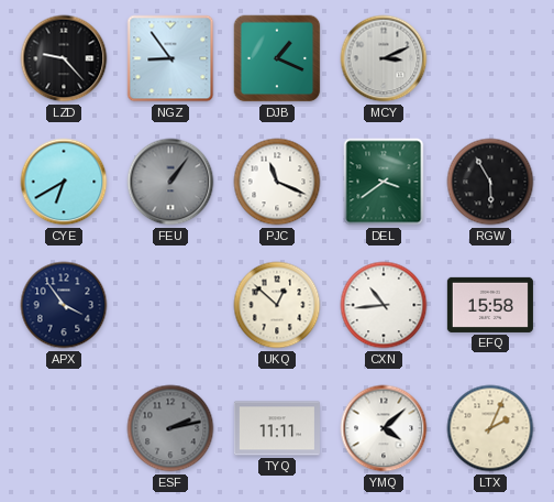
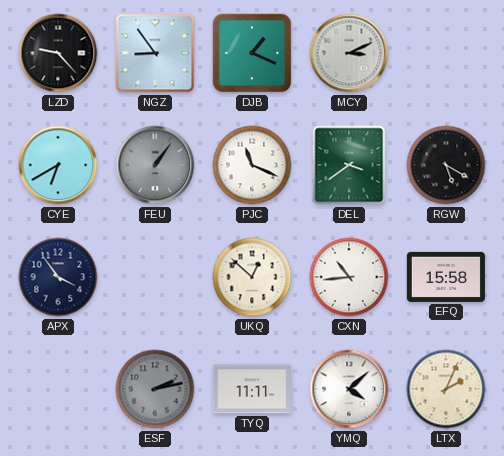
RGW: 5:55 -> 5:20
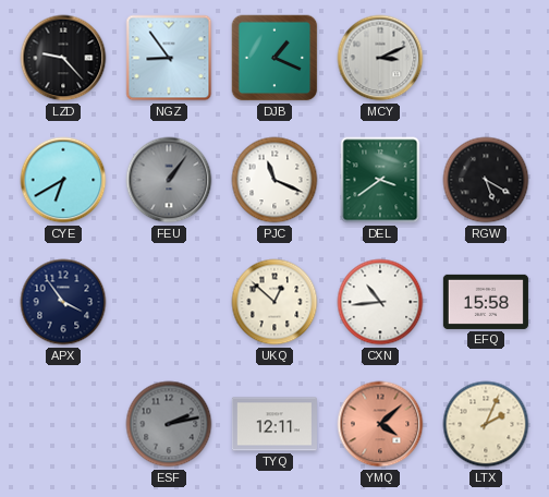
TYQ: 11:11 -> 12:11
YMQ dial: white -> salmon
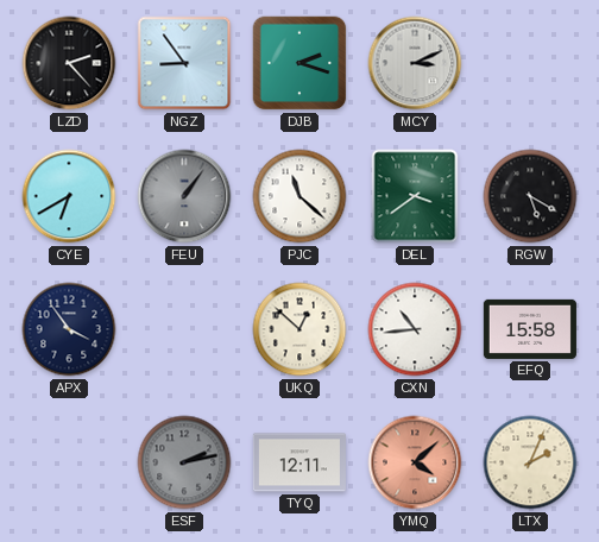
LZD: 9:23 -> 2:23
DJB: 1:19 -> 2:18
PJC: 11:19 -> 11:22
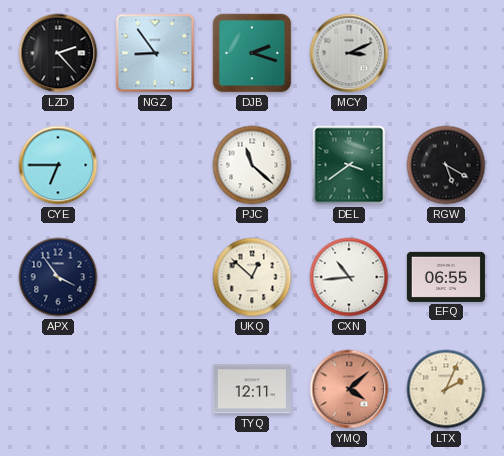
CYE: 6:40 -> 6:45
FEU: 1:06 -> none
EFQ: 15:58 -> 06:55
ESF: 2:13 -> none
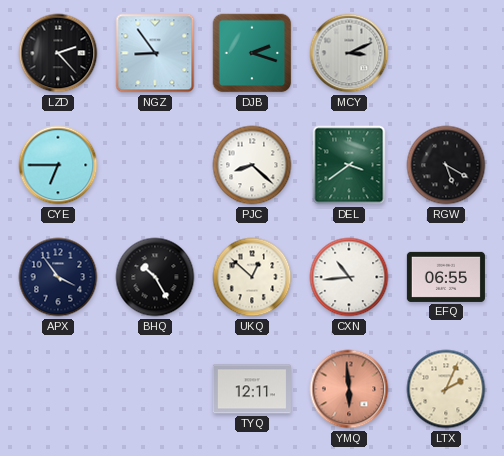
PJC: 11:22 -> 8:22
BHQ: none -> 10:25
YMQ: 4:08 -> 5:59
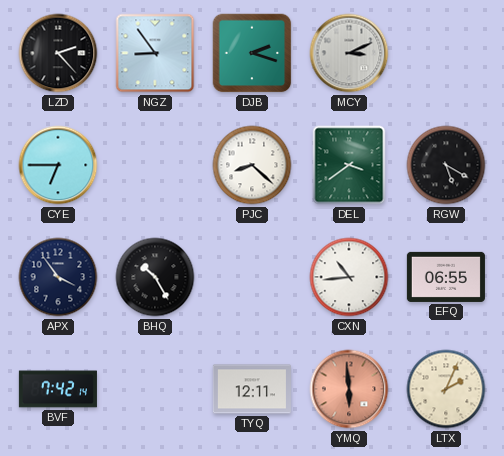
UKQ: 12:52 -> none
BVF: none -> 7:42
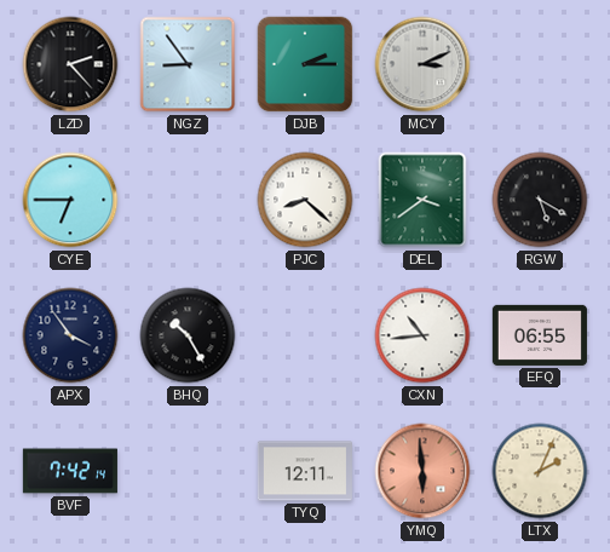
DJB: 2:18 -> 2:15
